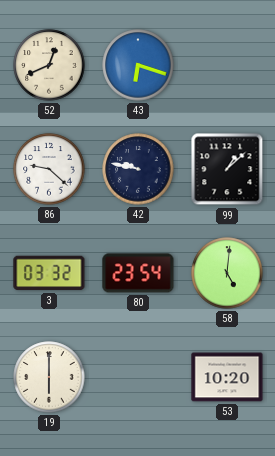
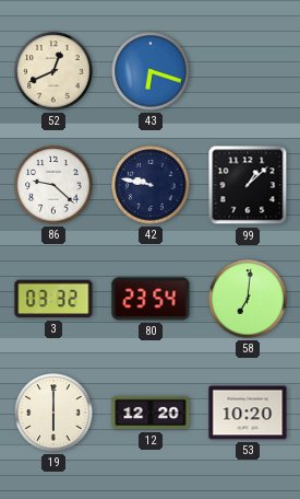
58: 5:01 -> 7:01
12: none -> 12:20
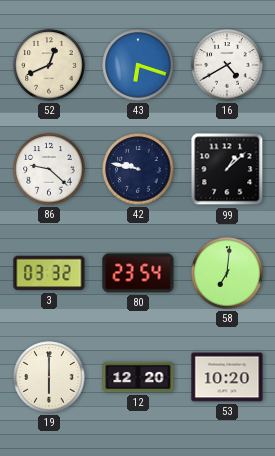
16: none -> 4:40
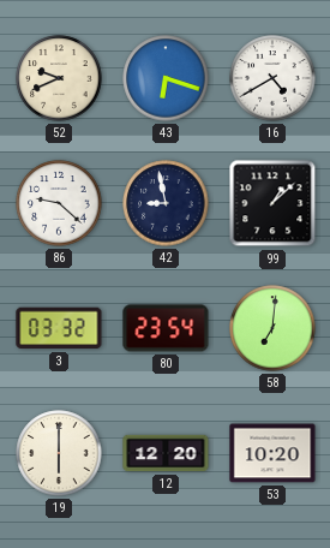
52: 12:41 -> 9:41
42: 9:47 -> 8:58
